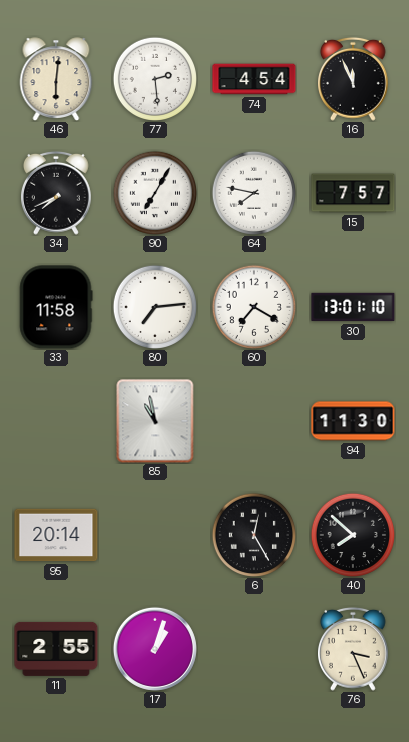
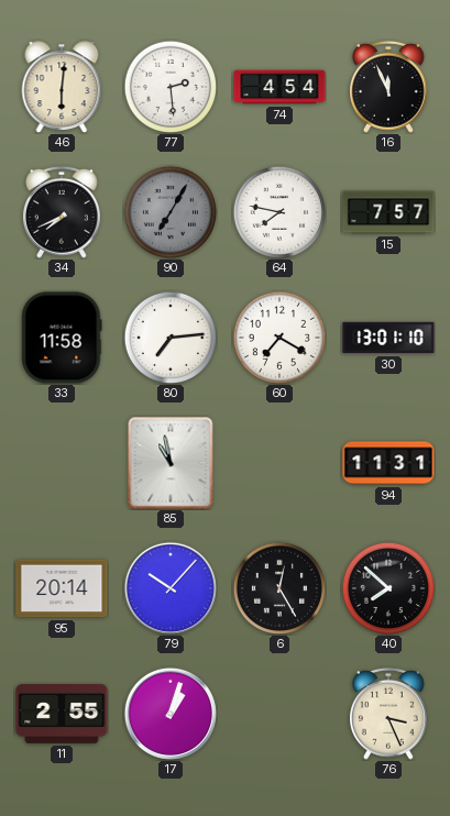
90 dial: white -> grey
94: 11:30 -> 11:31
79: none -> 10:07
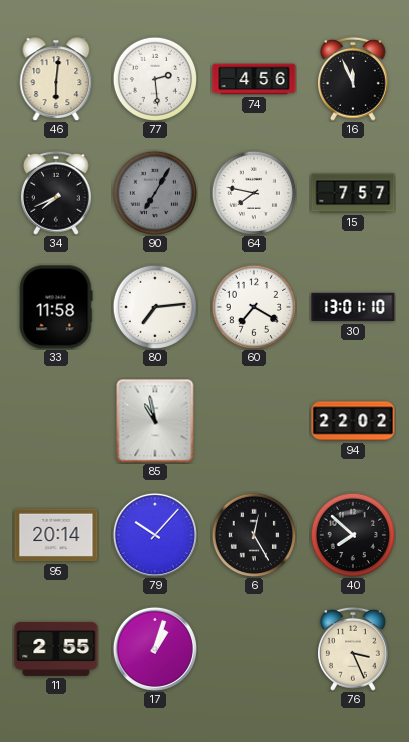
74: 4:54 -> 4:56
94: 11:31 -> 22:02
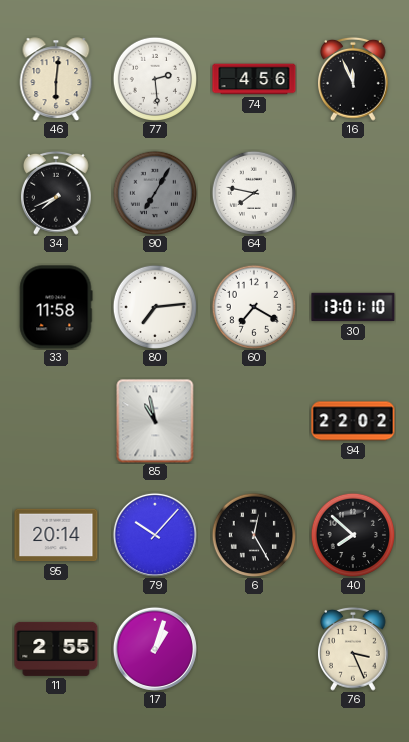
15: 7:57 -> none
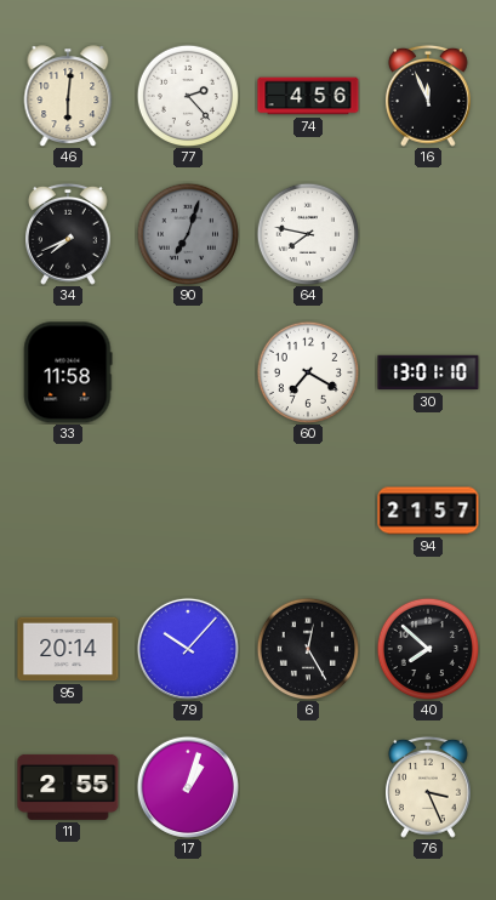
77: 2:29 -> 2:23
90: 7:05 -> 7:03
80: 7:14 -> none
85: 10:58 -> none
94: 22:02 -> 21:57
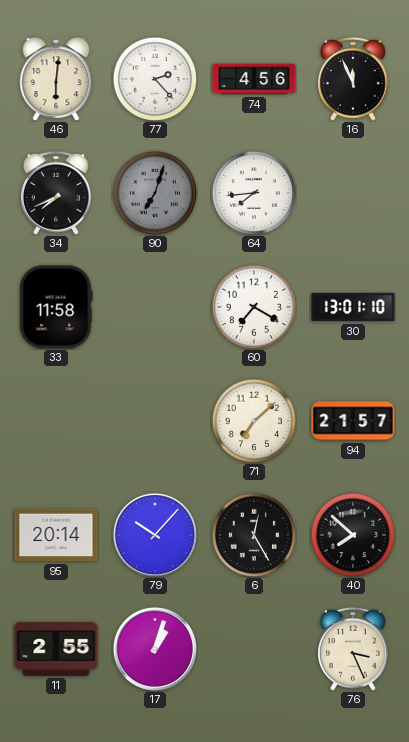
64: 7:47 -> 7:44
71: none -> 7:08
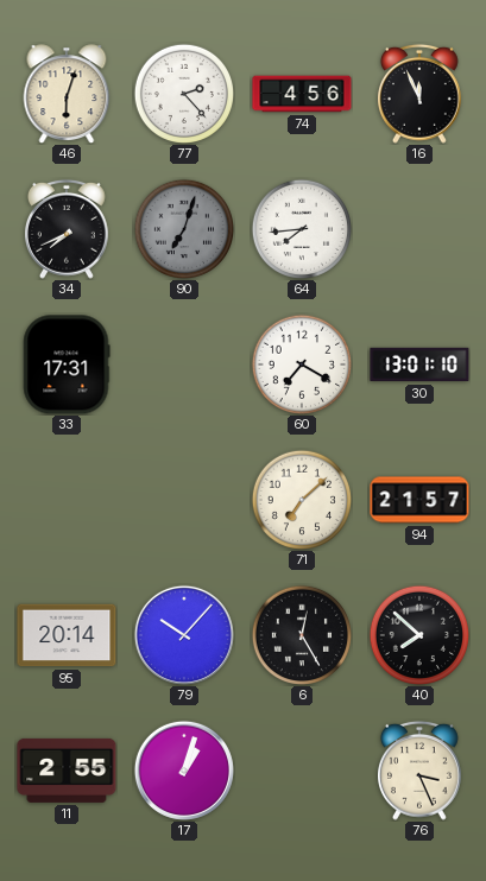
46: 6:01 -> 6:03
33: 11:58 -> 17:31
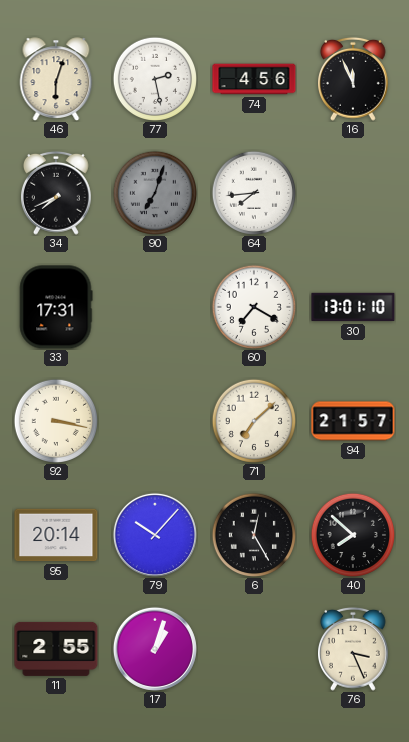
77: 2:23 -> 2:28
92: none -> 3:17
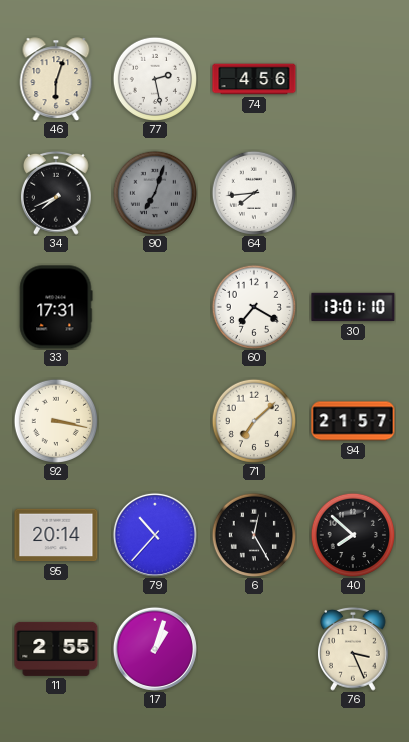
16: 11:56 -> none
79: 10:07 -> 10:37
